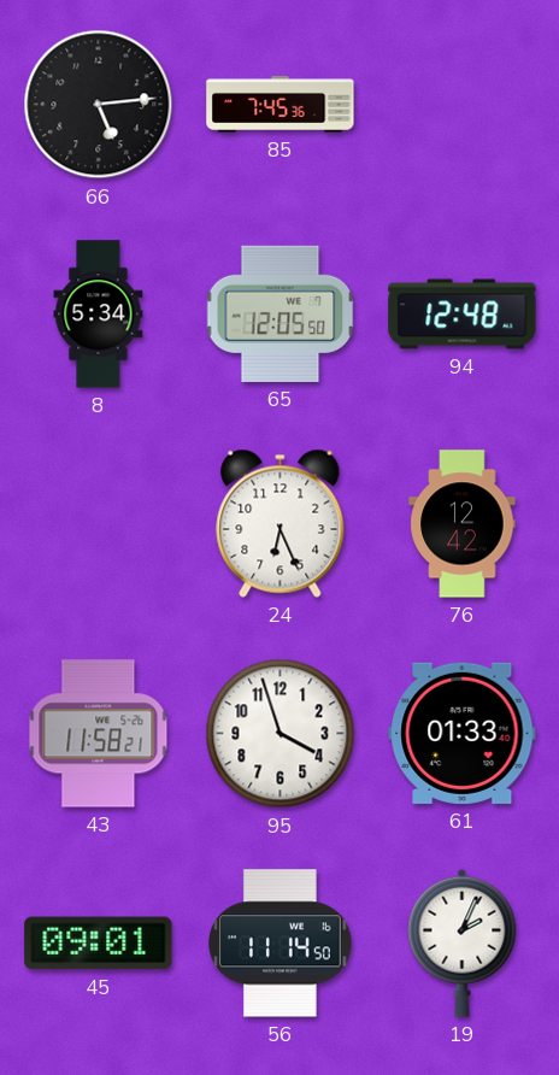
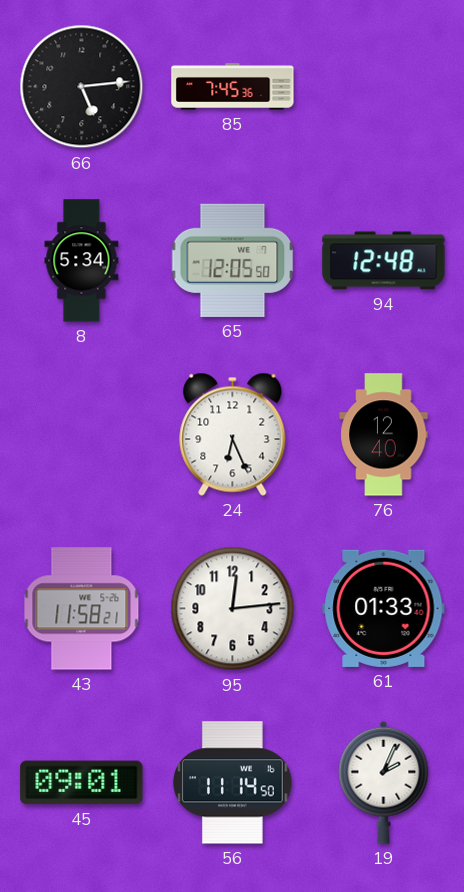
76: 12:42 -> 12:40
95: 3:57 -> 12:14
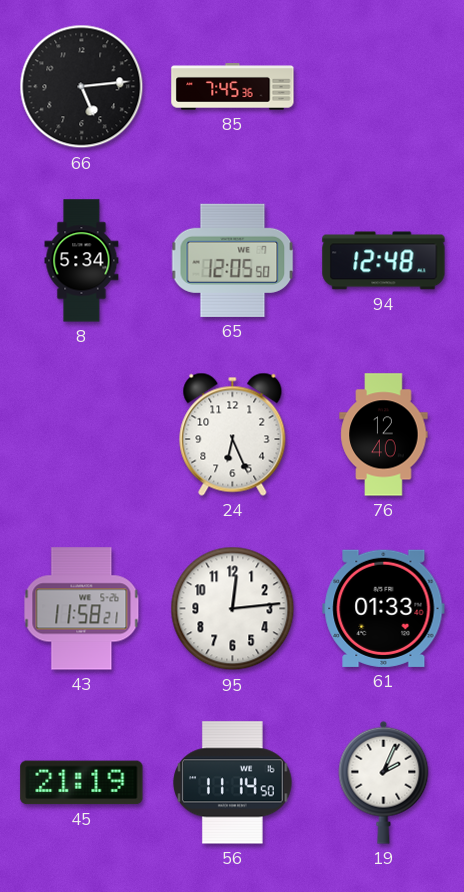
45: 09:01 -> 21:19
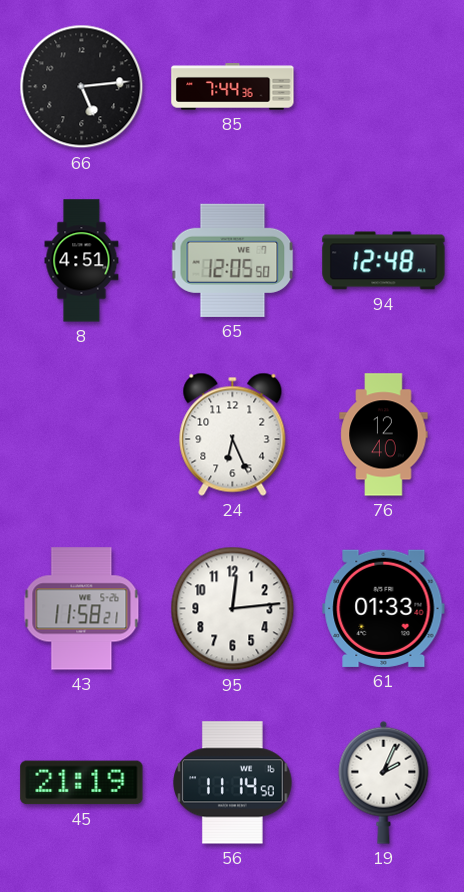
85: 7:45 -> 7:44
8: 5:34 -> 4:51
